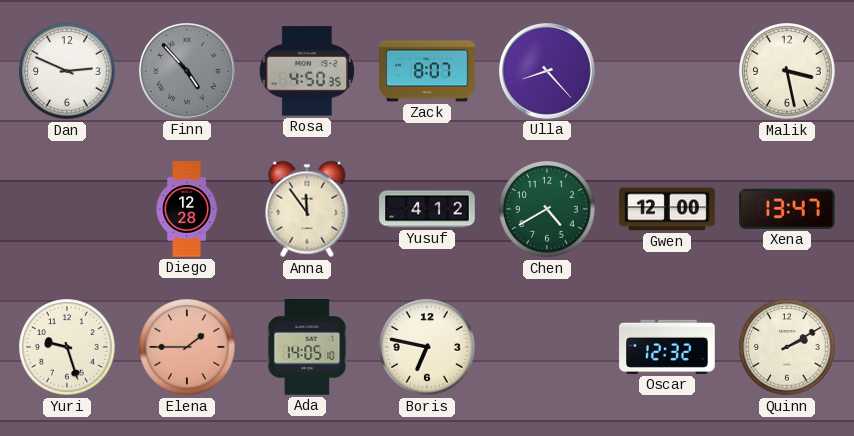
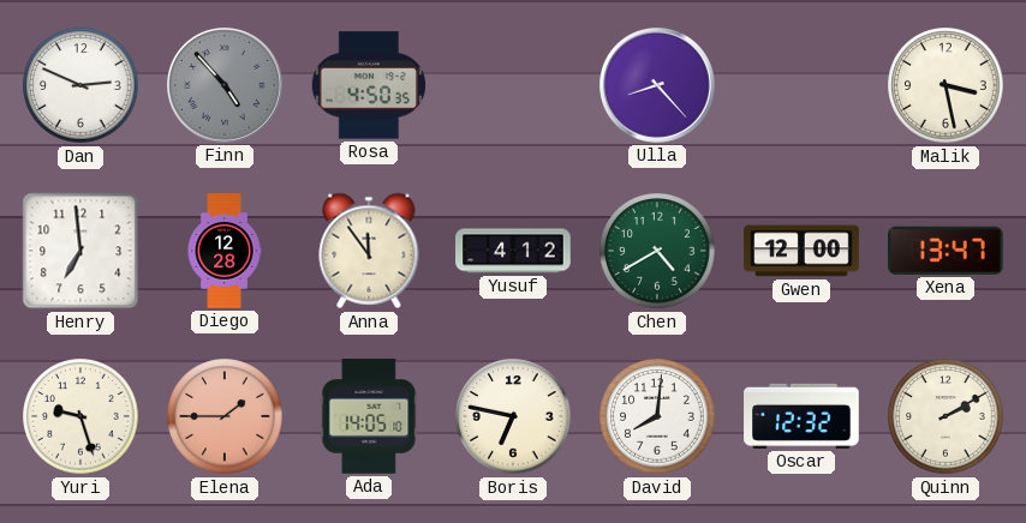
Zack: 8:07 -> none
Henry: none -> 6:59
David: none -> 8:01
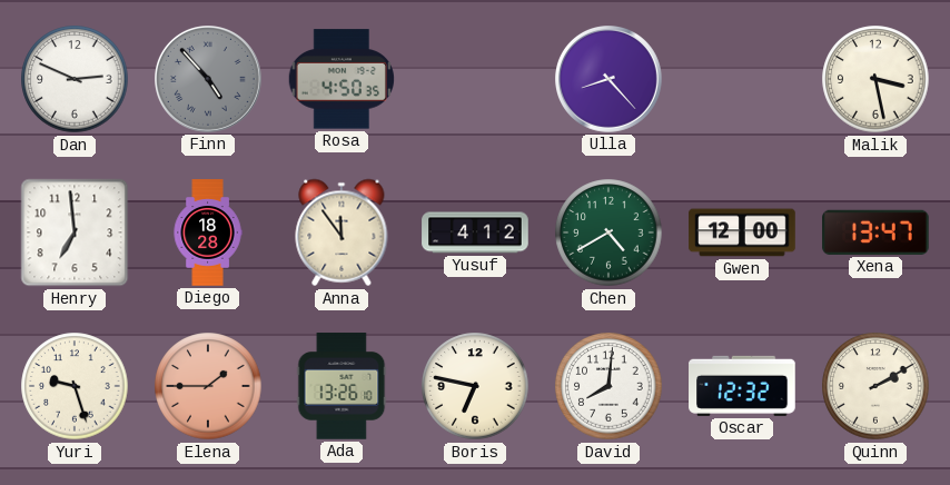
Diego: 12:28 -> 18:28
Ada: 14:05 -> 13:26
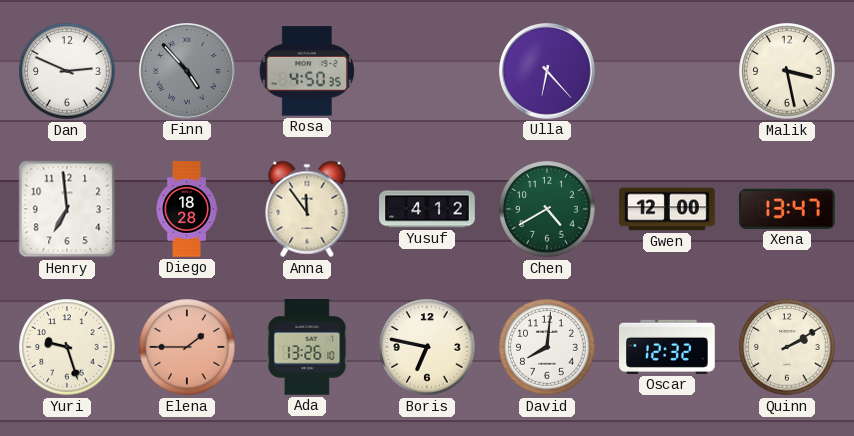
Ulla: 8:23 -> 6:23
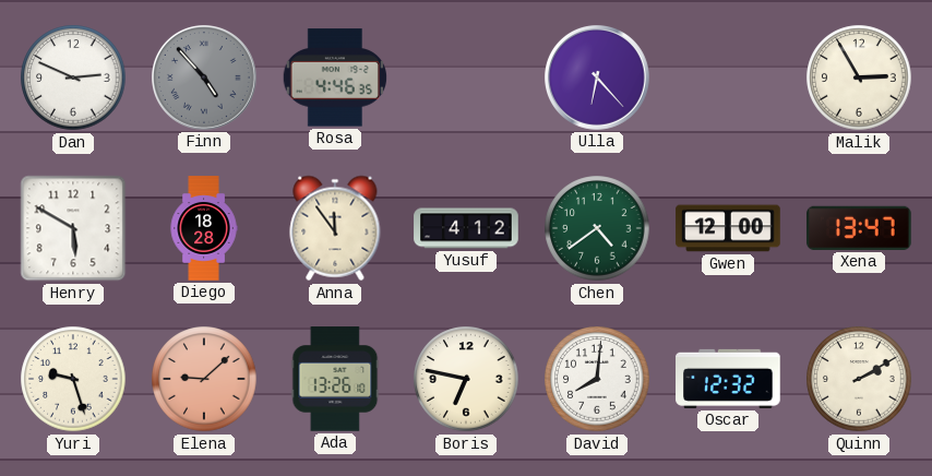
Rosa: 4:50 -> 4:46
Malik: 3:28 -> 2:55
Henry: 6:59 -> 5:50
Chen: 4:40 -> 4:39
Elena: 1:45 -> 9:08
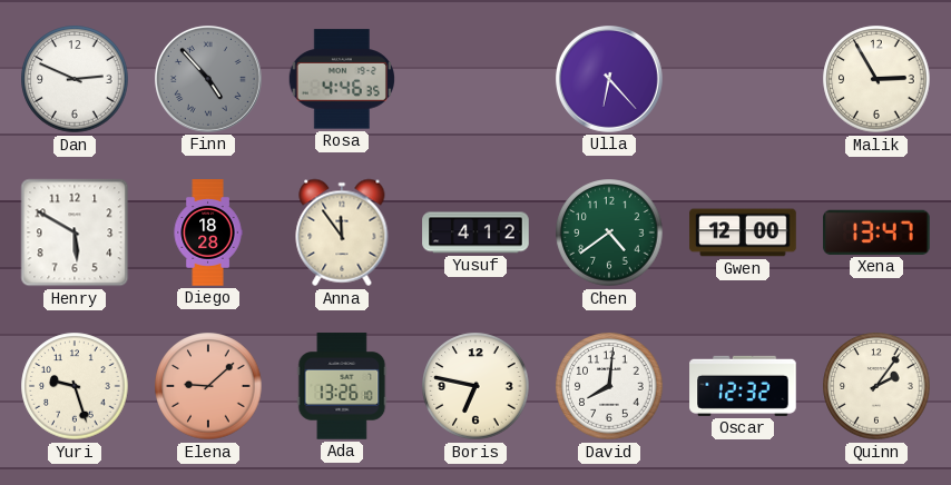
Quinn: 2:10 -> 2:06
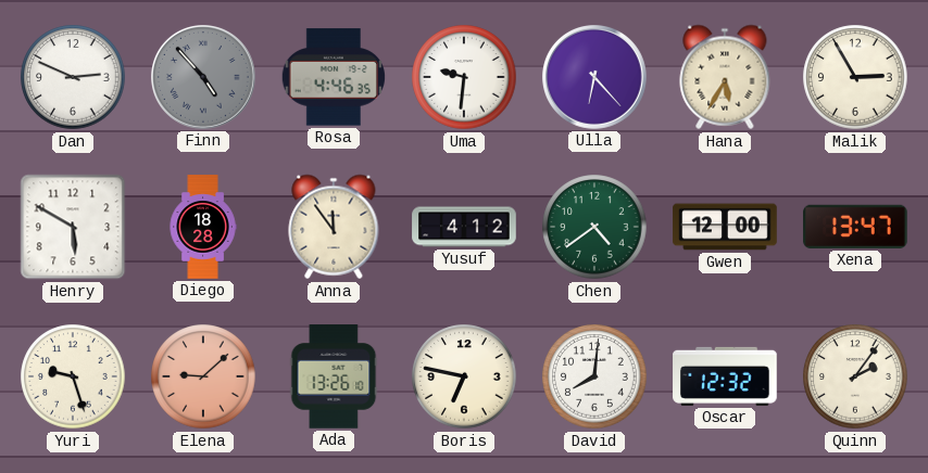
Uma: none -> 9:31
Hana: none -> 5:35
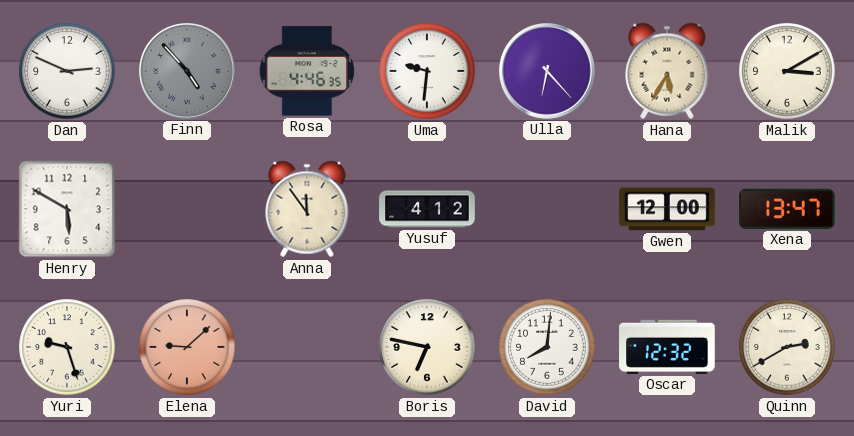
Malik: 2:55 -> 3:10
Diego: 18:28 -> none
Chen: 4:39 -> none
Ada: 13:26 -> none
Quinn: 2:06 -> 2:40
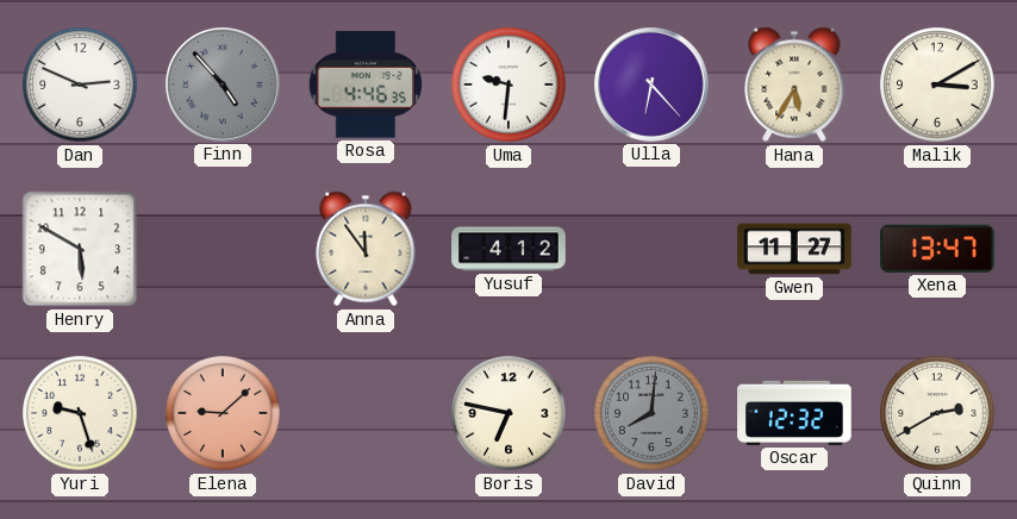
Gwen: 12:00 -> 11:27
David dial: white -> grey
